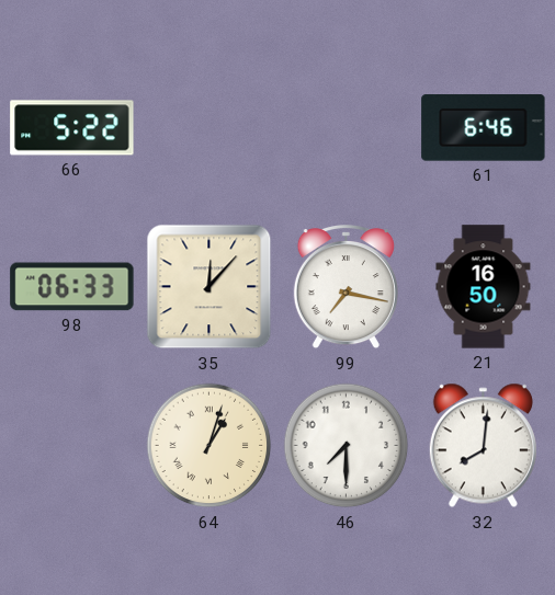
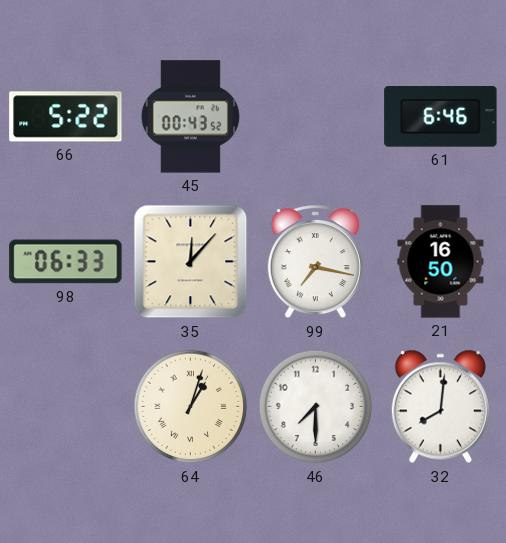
45: none -> 00:43
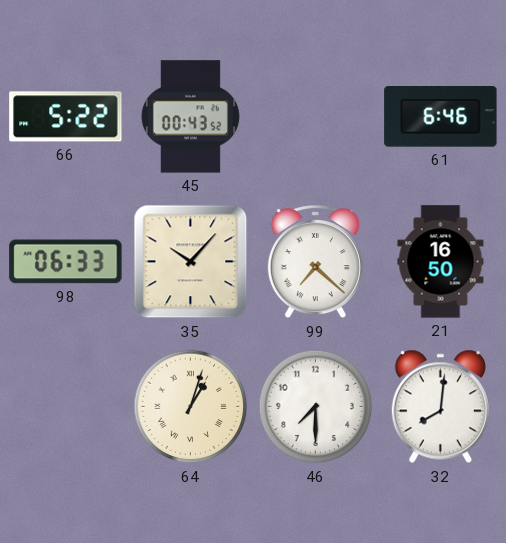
35: 12:07 -> 10:07
99: 7:17 -> 7:22
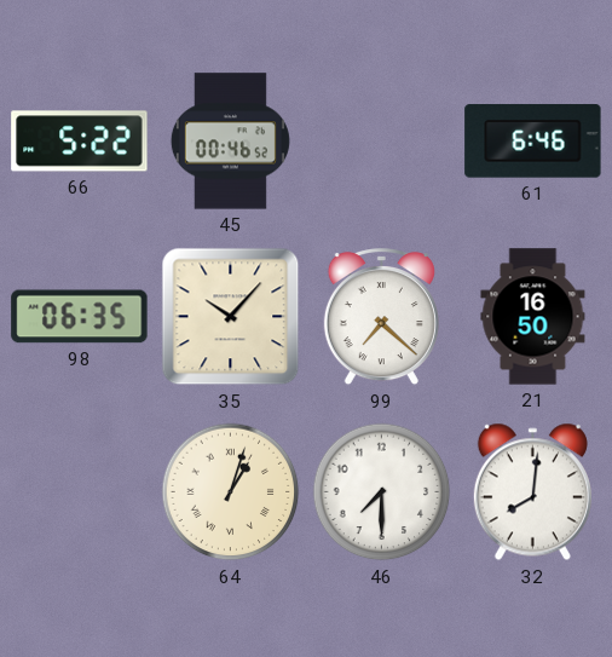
45: 00:43 -> 00:46
98: 06:33 -> 06:35
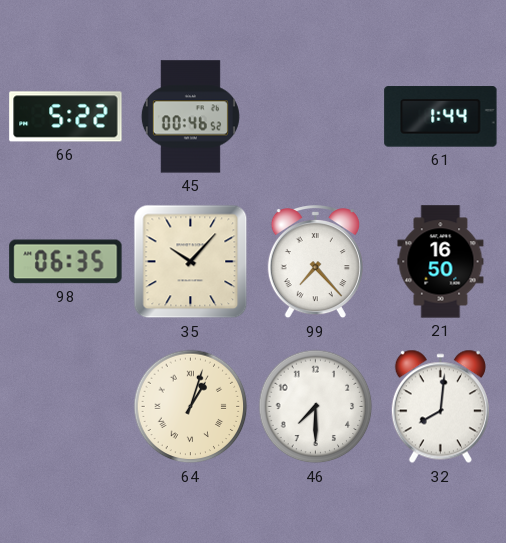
61: 6:46 -> 1:44
99: 7:22 -> 7:23
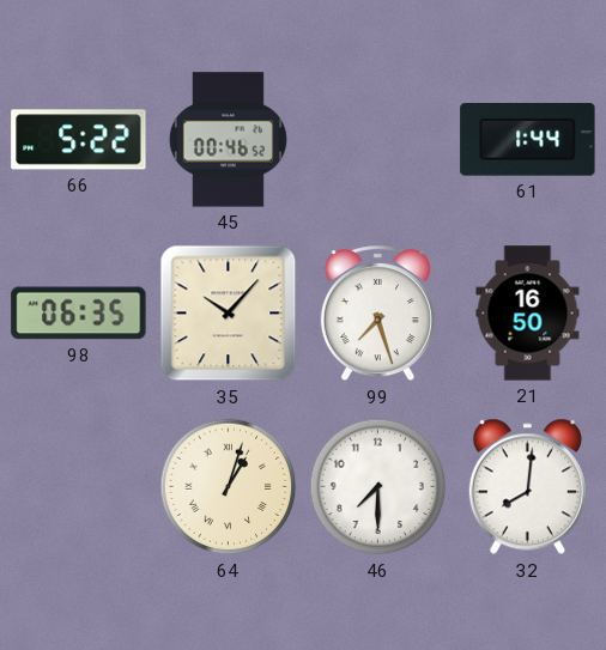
99: 7:23 -> 7:27
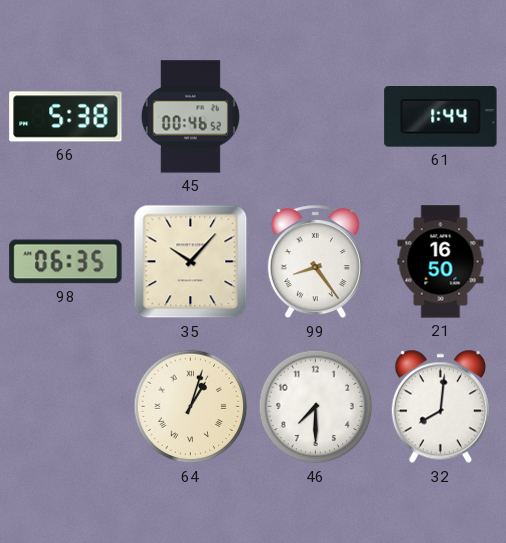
66: 5:22 -> 5:38
99: 7:27 -> 8:24
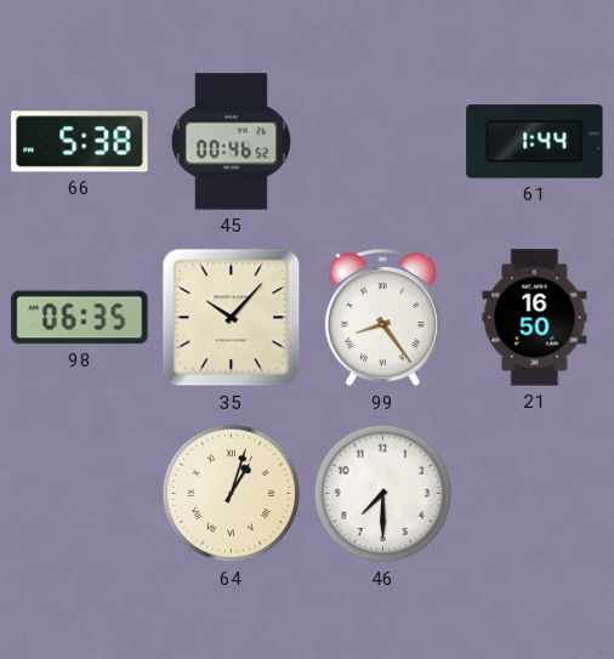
32: 8:01 -> none
